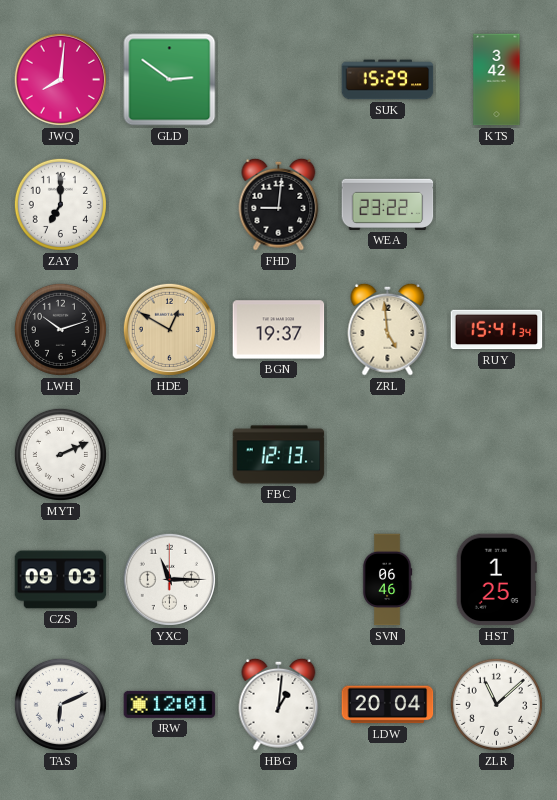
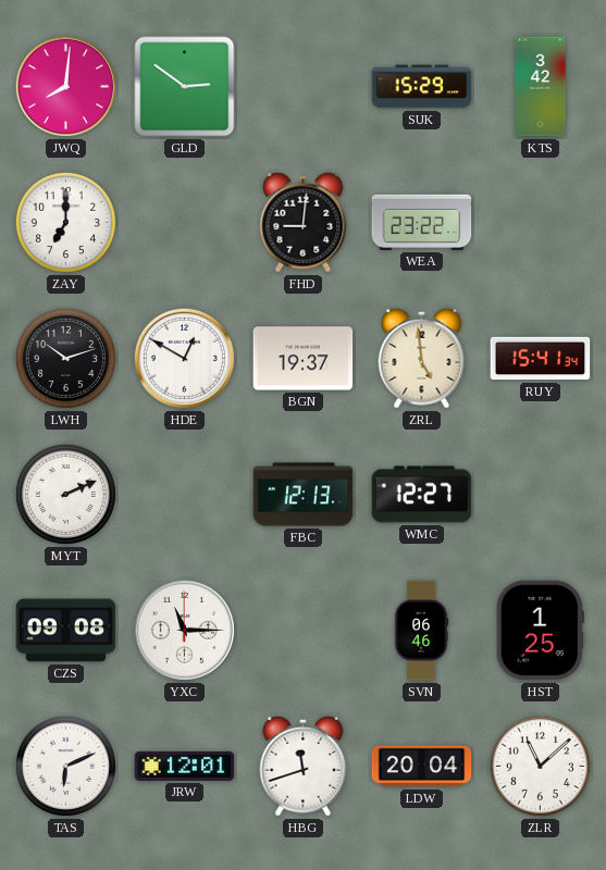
HDE dial: champagne -> white
WMC: none -> 12:27
CZS: 09:03 -> 09:08
HBG: 1:01 -> 11:42
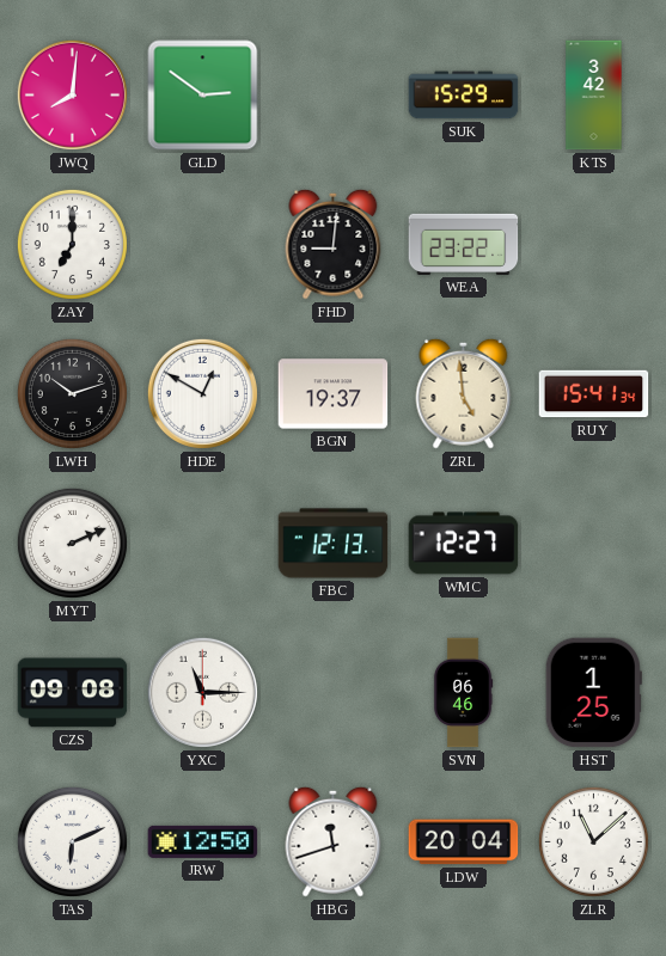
JRW: 12:01 -> 12:50
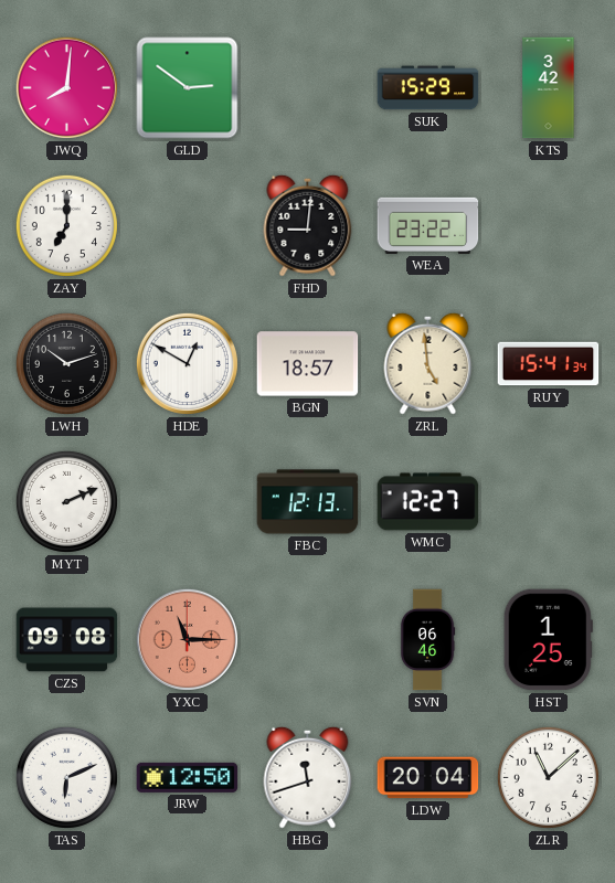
BGN: 19:37 -> 18:57
YXC dial: white -> salmon
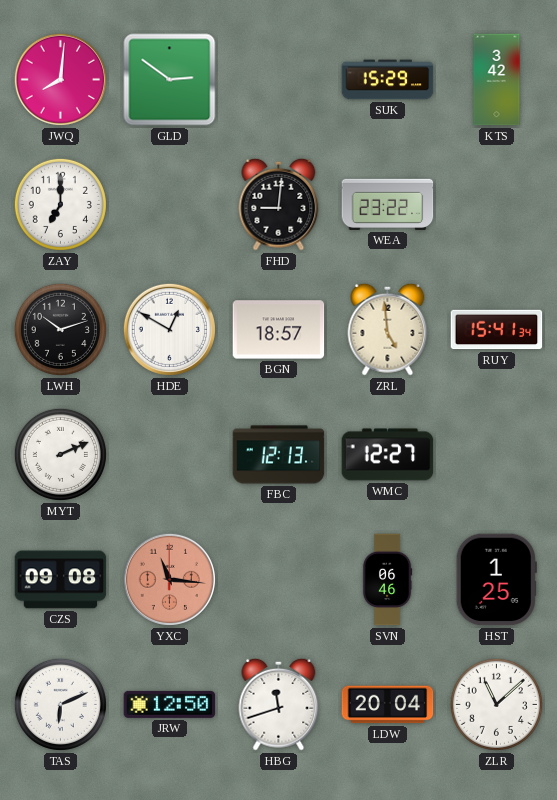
YXC: 11:15 -> 11:16
